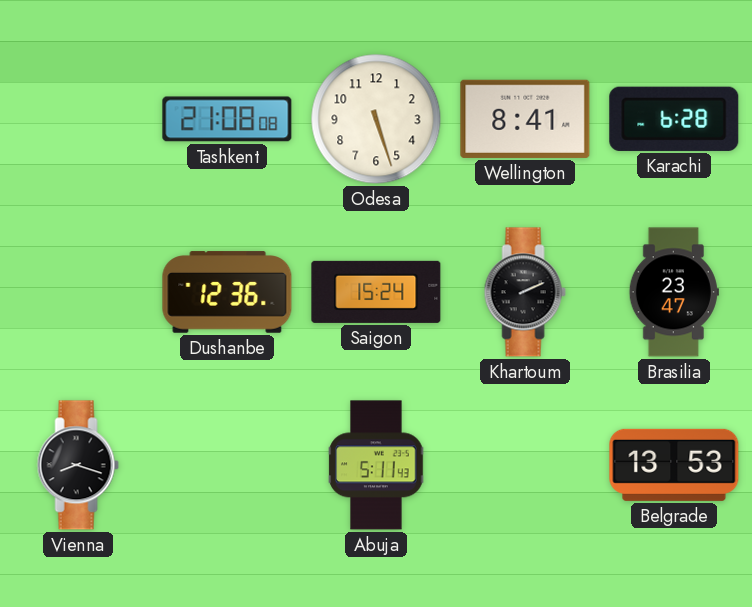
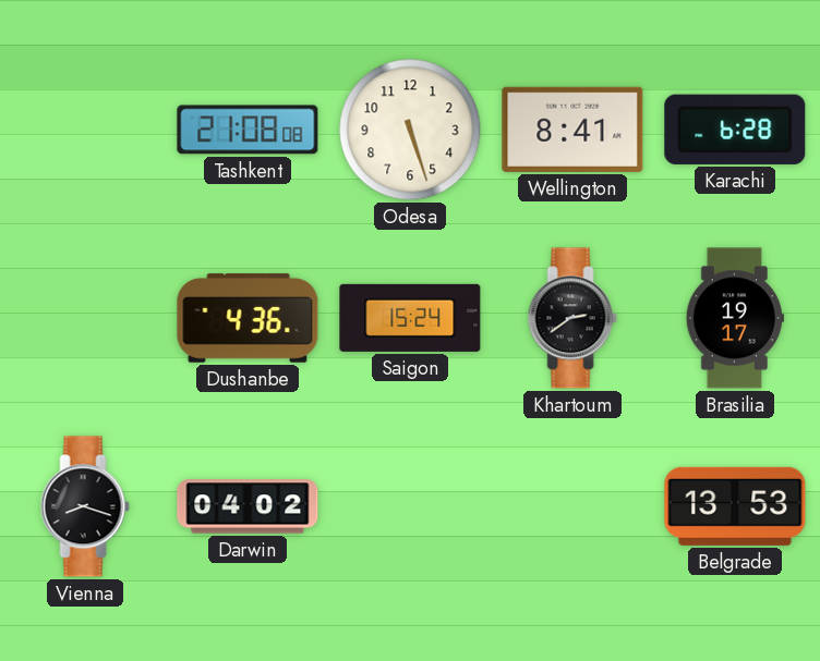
Dushanbe: 12:36 -> 4:36
Khartoum: 2:11 -> 2:39
Brasilia: 23:47 -> 19:17
Darwin: none -> 04:02
Abuja: 5:11 -> none
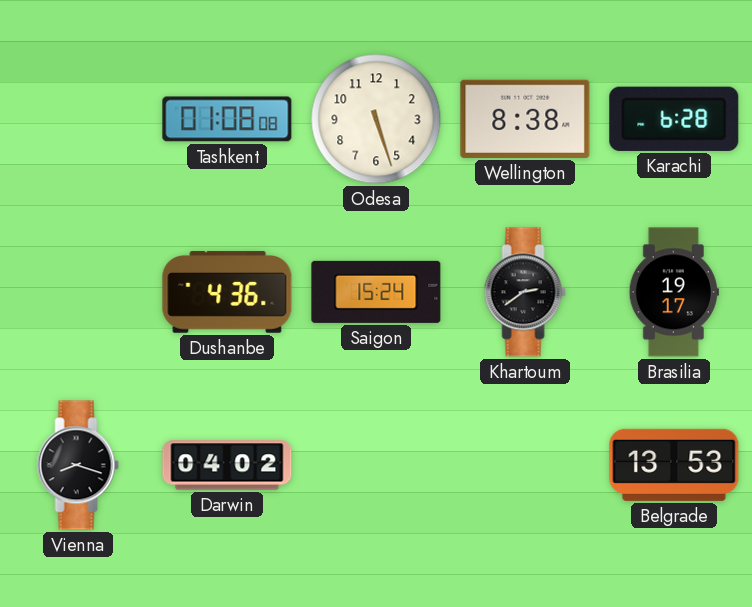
Tashkent: 21:08 -> 01:08
Wellington: 8:41 -> 8:38
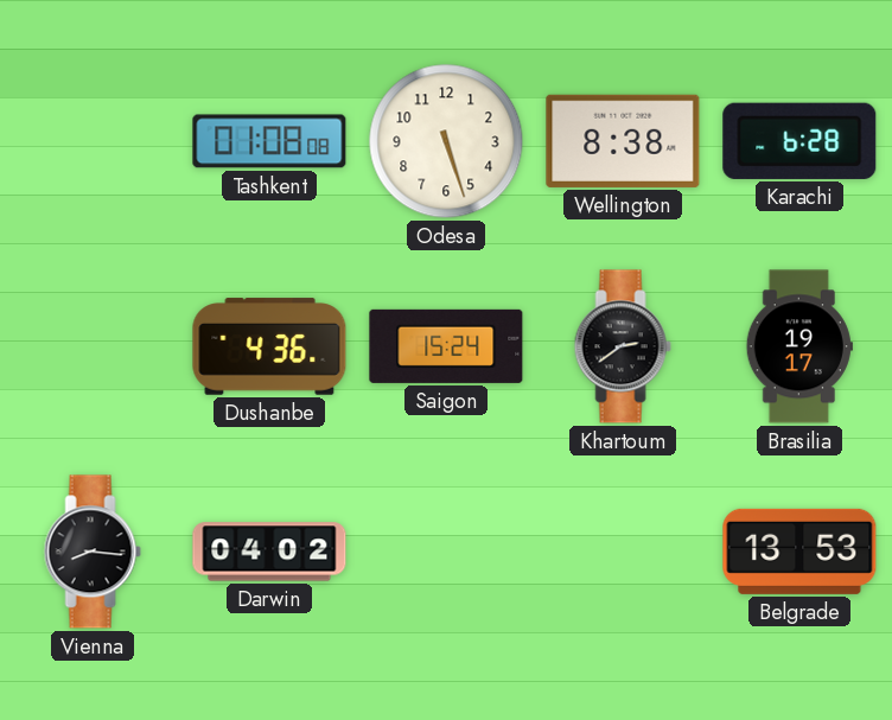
Vienna: 8:18 -> 8:16
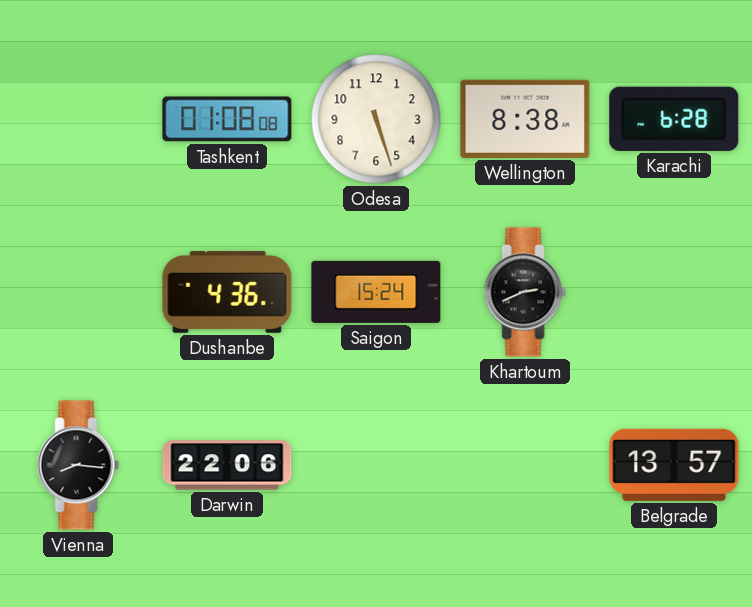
Khartoum: 2:39 -> 2:41
Brasilia: 19:17 -> none
Darwin: 04:02 -> 22:06
Belgrade: 13:53 -> 13:57
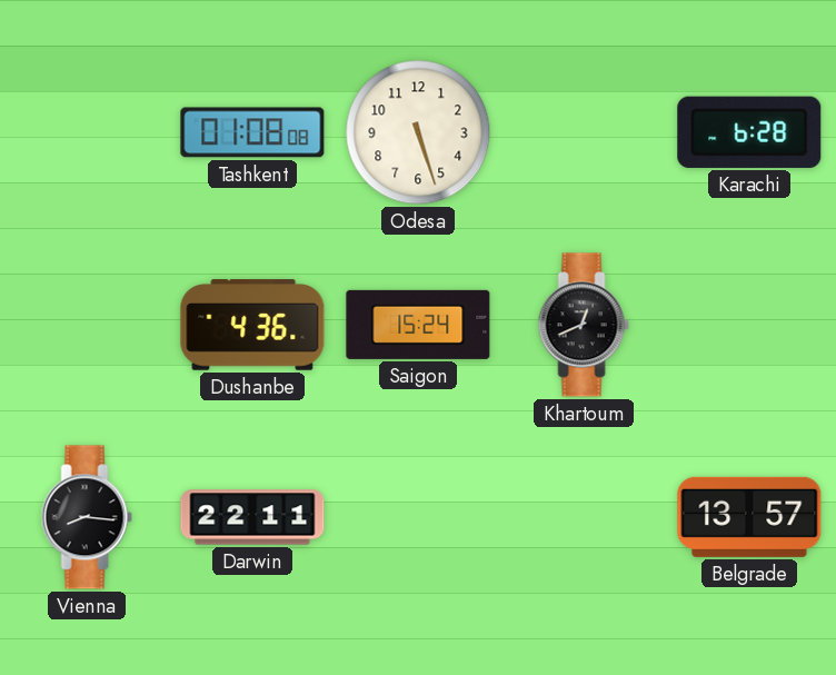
Wellington: 8:38 -> none
Khartoum: 2:41 -> 12:41
Darwin: 22:06 -> 22:11
